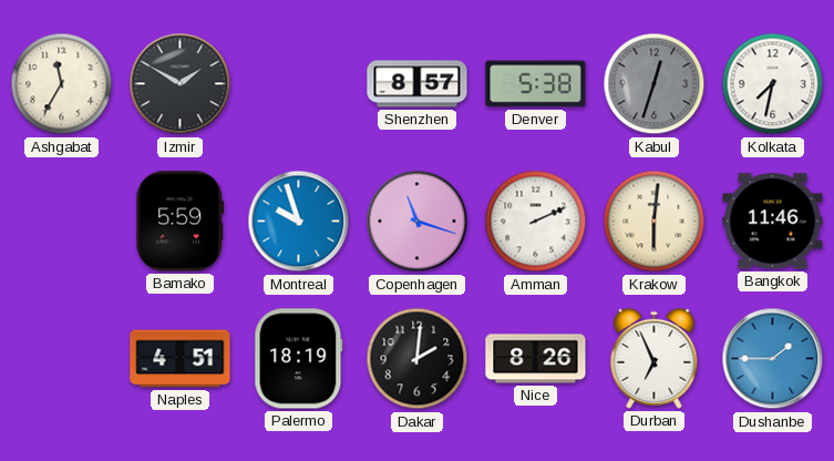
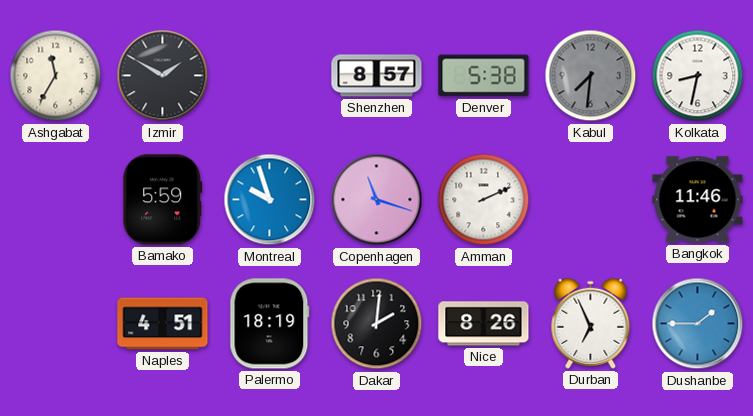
Kabul: 12:33 -> 7:31
Kolkata: 7:32 -> 8:32
Krakow: 6:01 -> none
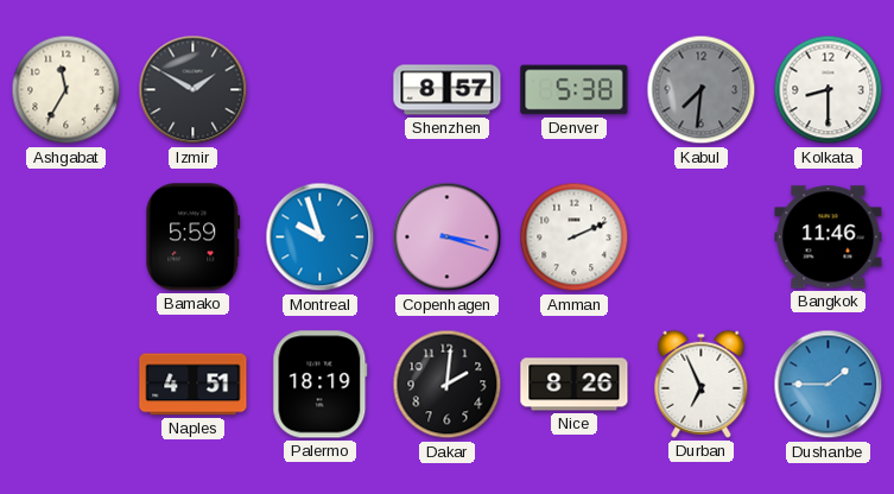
Kolkata: 8:32 -> 8:30
Copenhagen: 11:18 -> 3:18
